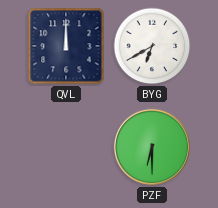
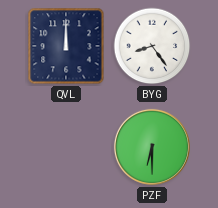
BYG: 6:40 -> 8:24
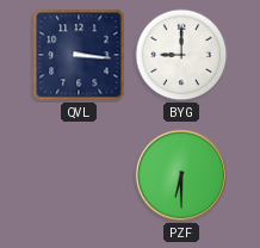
QVL: 12:00 -> 3:16
BYG: 8:24 -> 9:00
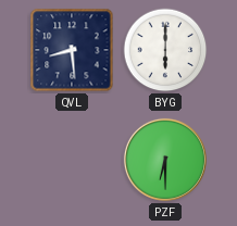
QVL: 3:16 -> 8:29
BYG: 9:00 -> 6:00
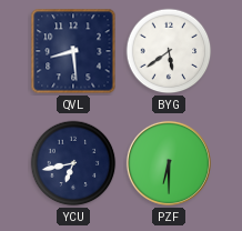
BYG: 6:00 -> 5:39
YCU: none -> 6:43
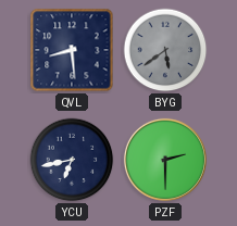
BYG dial: white -> grey
PZF: 6:30 -> 2:30
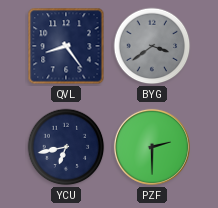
QVL: 8:29 -> 8:24
BYG: 5:39 -> 3:39
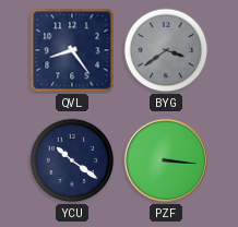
YCU: 6:43 -> 10:21
PZF: 2:30 -> 3:16
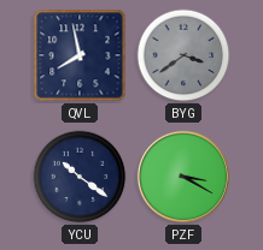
QVL: 8:24 -> 7:58
PZF: 3:16 -> 3:20
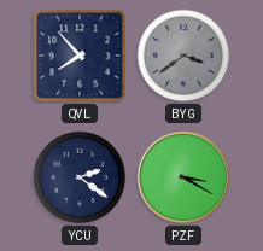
QVL: 7:58 -> 7:53
YCU: 10:21 -> 2:21
